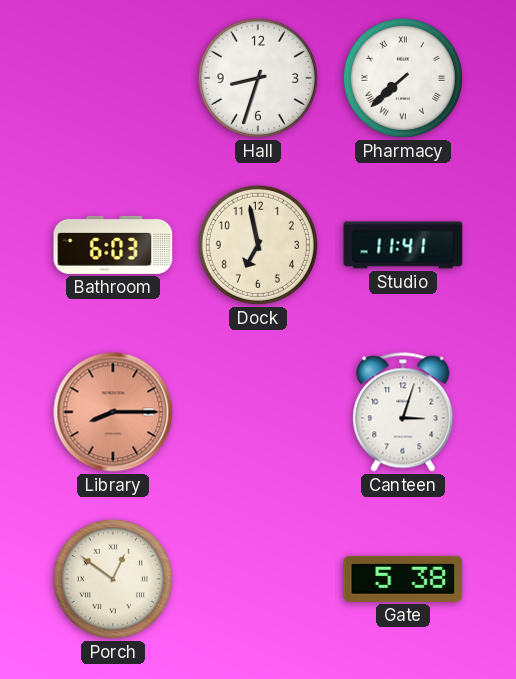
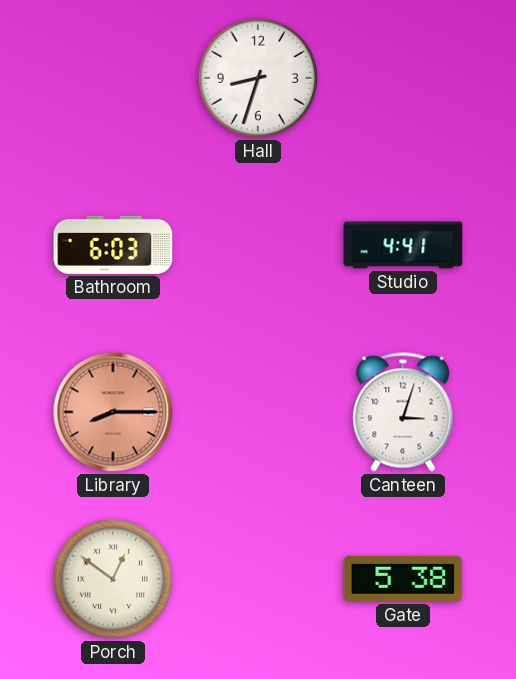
Pharmacy: 7:38 -> none
Dock: 6:58 -> none
Studio: 11:41 -> 4:41
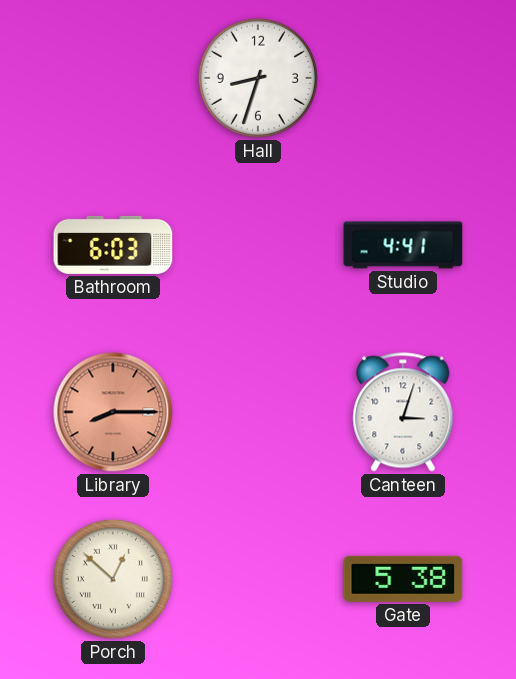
Porch: 12:51 -> 12:52
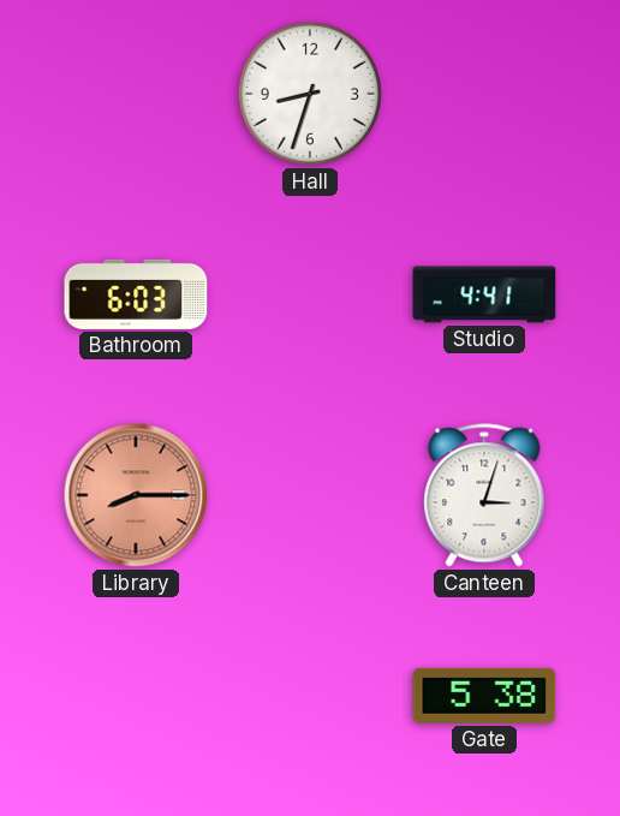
Porch: 12:52 -> none
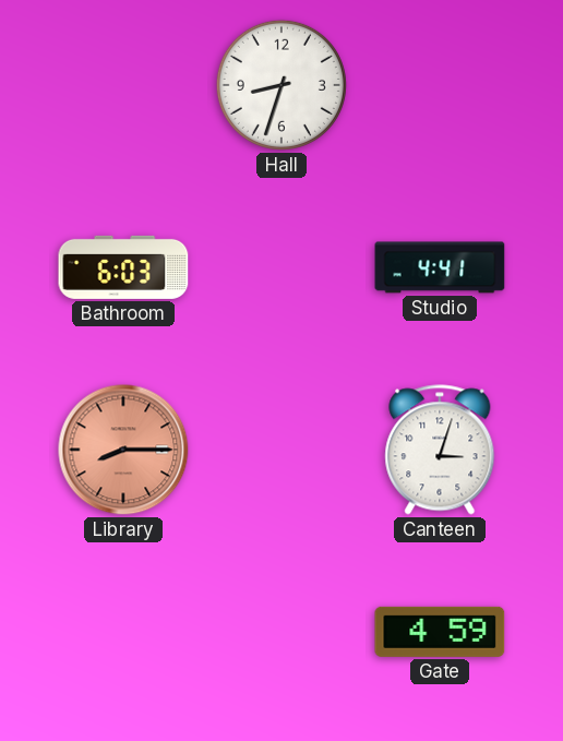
Gate: 5:38 -> 4:59
